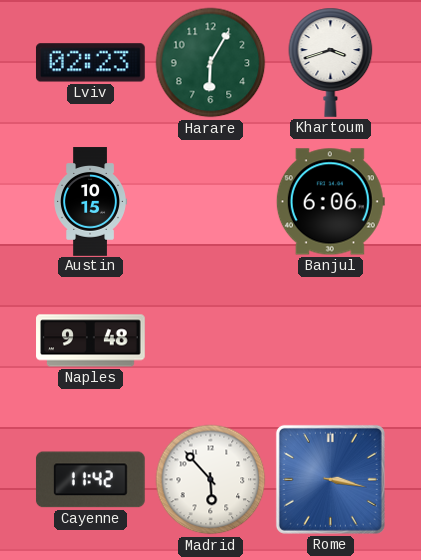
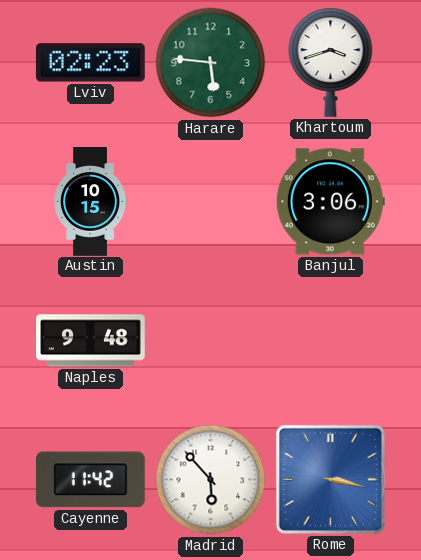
Harare: 6:05 -> 5:46
Banjul: 6:06 -> 3:06
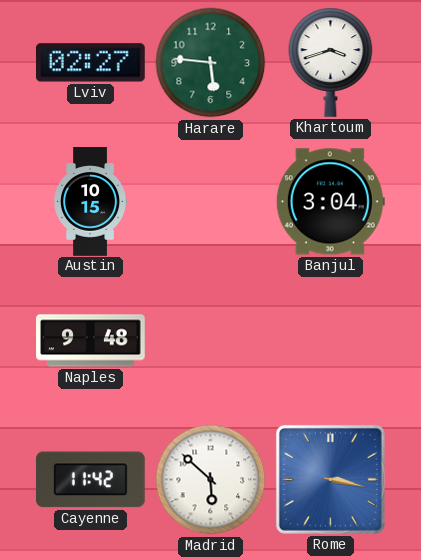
Lviv: 02:23 -> 02:27
Banjul: 3:06 -> 3:04
Madrid: 5:53 -> 5:52
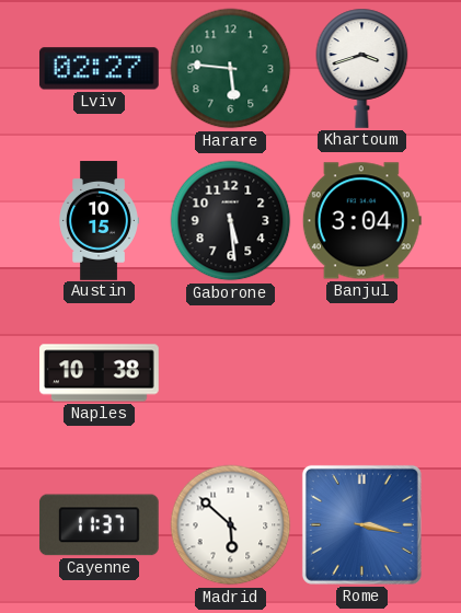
Gaborone: none -> 5:29
Naples: 9:48 -> 10:38
Cayenne: 11:42 -> 11:37
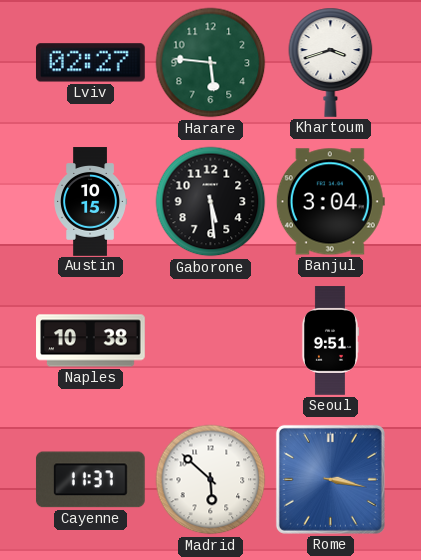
Seoul: none -> 9:51
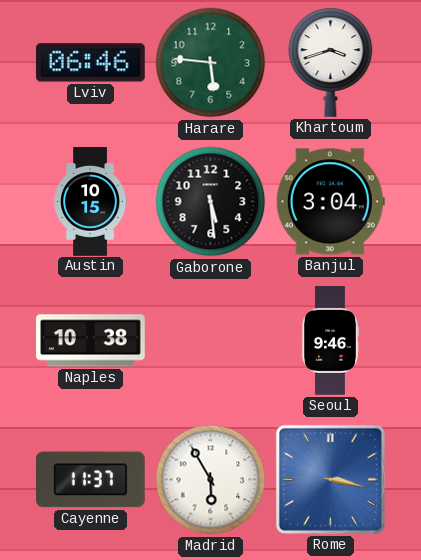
Lviv: 02:27 -> 06:46
Seoul: 9:51 -> 9:46
Madrid: 5:52 -> 5:55
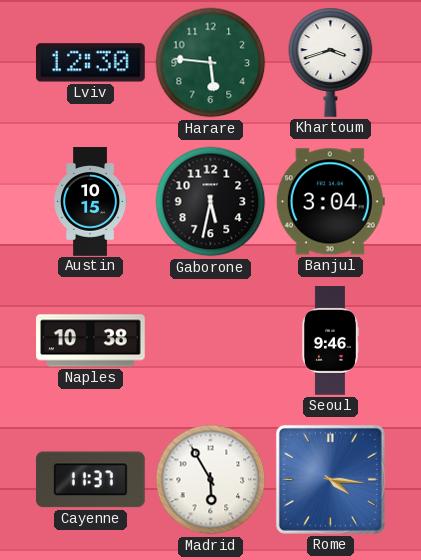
Lviv: 06:46 -> 12:30
Gaborone: 5:29 -> 5:32
Rome: 3:17 -> 4:16
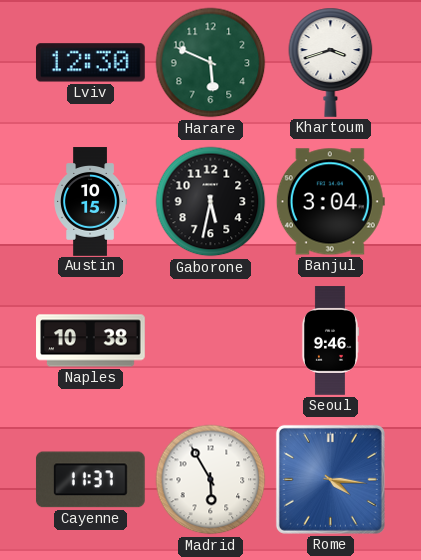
Harare: 5:46 -> 5:49
